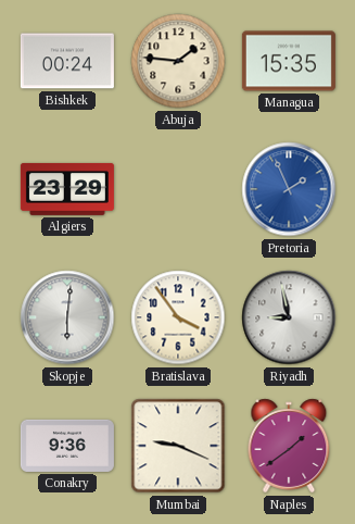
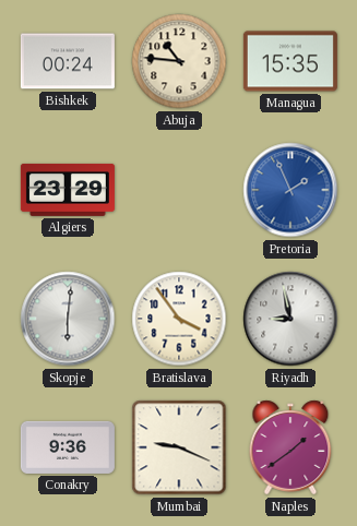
Abuja: 1:46 -> 10:46
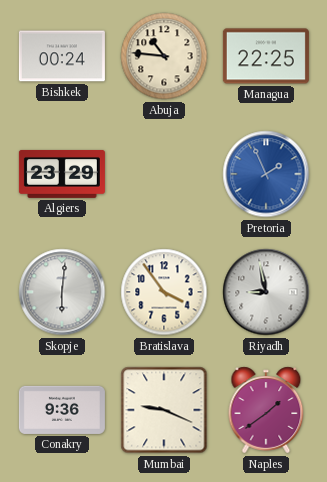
Managua: 15:35 -> 22:25
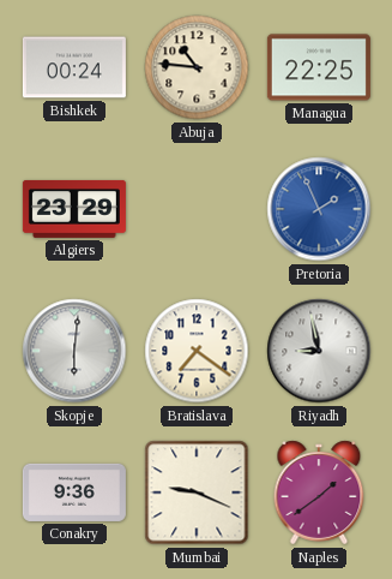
Bratislava: 3:54 -> 7:21
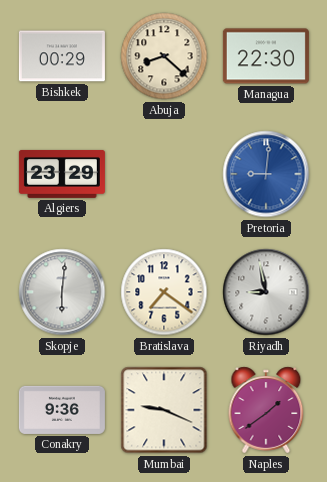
Bishkek: 00:24 -> 00:29
Abuja: 10:46 -> 8:22
Managua: 22:25 -> 22:30
Pretoria: 1:56 -> 9:01
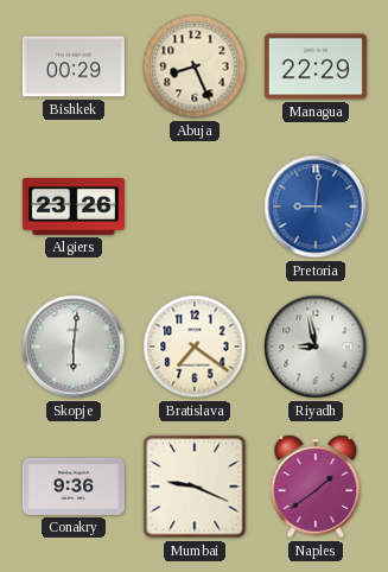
Abuja: 8:22 -> 8:26
Managua: 22:30 -> 22:29
Algiers: 23:29 -> 23:26
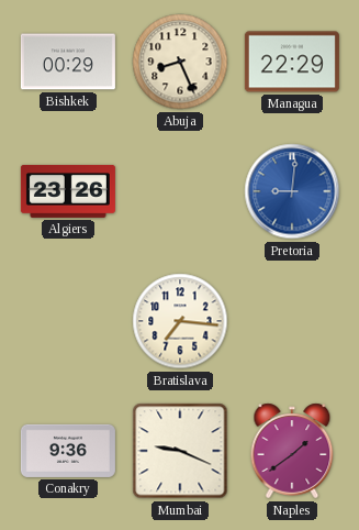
Skopje: 6:01 -> none
Bratislava: 7:21 -> 7:16
Riyadh: 8:58 -> none
